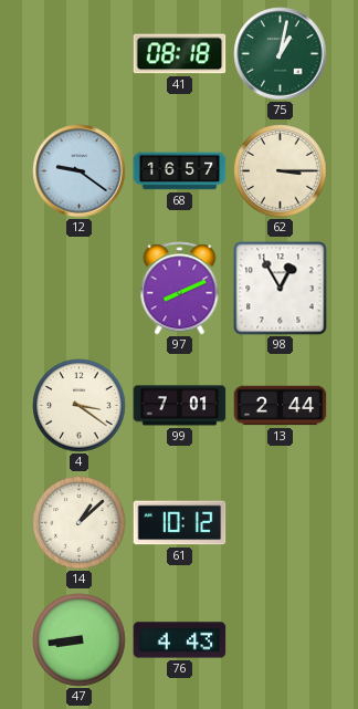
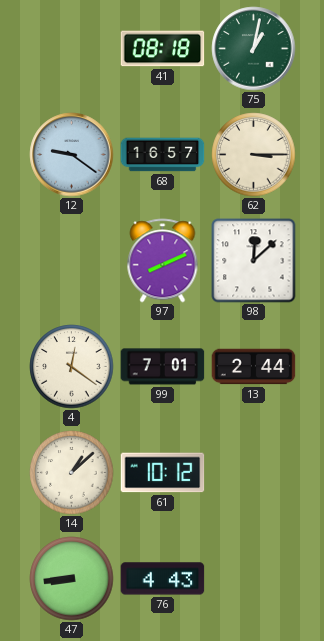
98: 12:55 -> 12:08
4: 3:21 -> 12:21
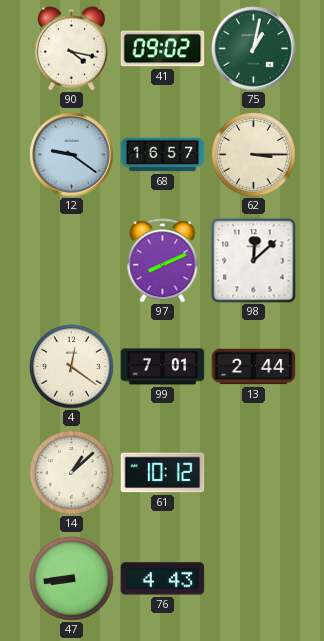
90: none -> 4:17
41: 08:18 -> 09:02
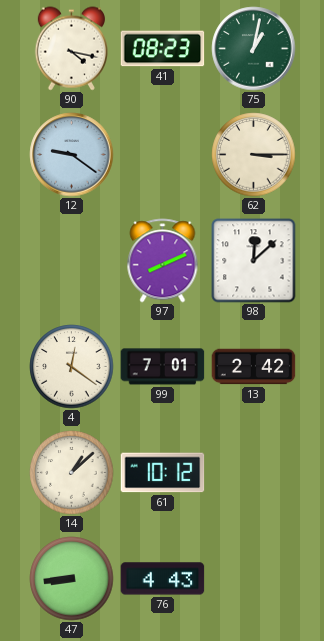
41: 09:02 -> 08:23
68: 16:57 -> none
13: 2:44 -> 2:42
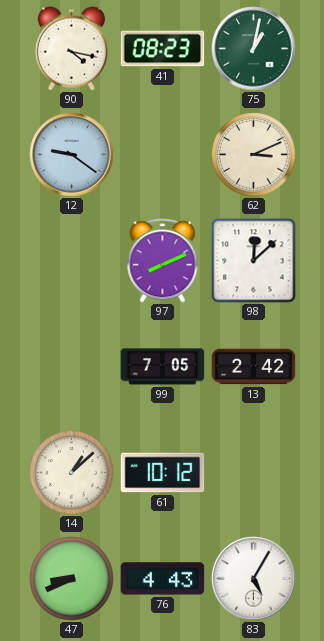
62: 3:15 -> 3:11
4: 12:21 -> none
99: 7:01 -> 7:05
47: 8:44 -> 8:41
83: none -> 5:05
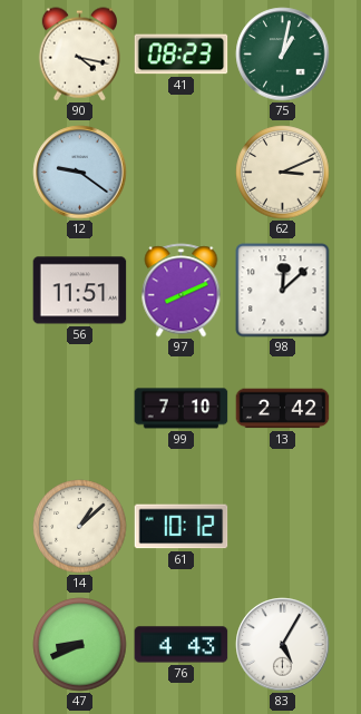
56: none -> 11:51
99: 7:05 -> 7:10
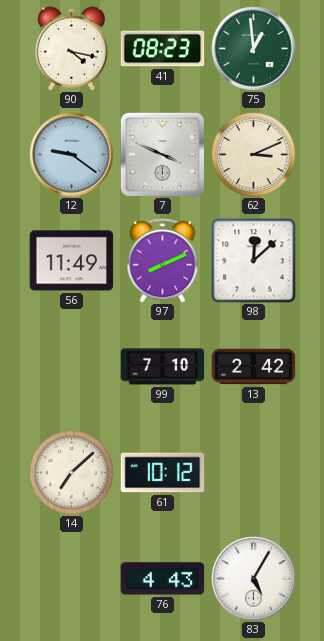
75: 1:02 -> 12:59
7: none -> 3:49
56: 11:51 -> 11:49
14: 1:08 -> 7:08
47: 8:41 -> none
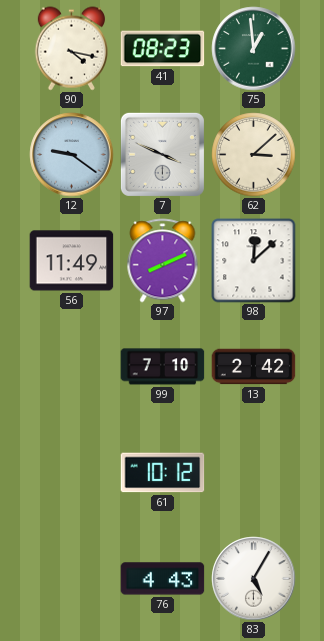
62: 3:11 -> 3:08
14: 7:08 -> none
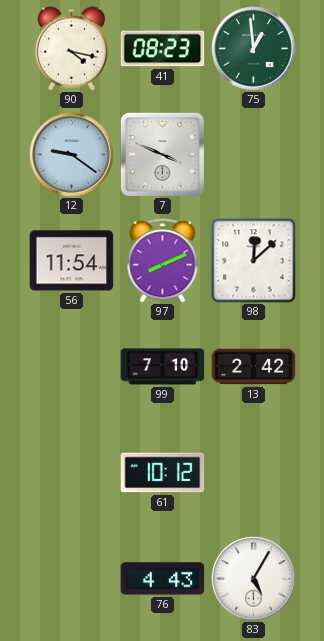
62: 3:08 -> none
56: 11:49 -> 11:54
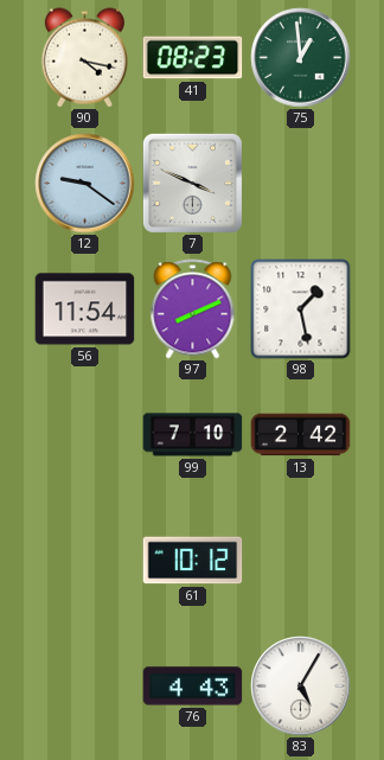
98: 12:08 -> 1:28
